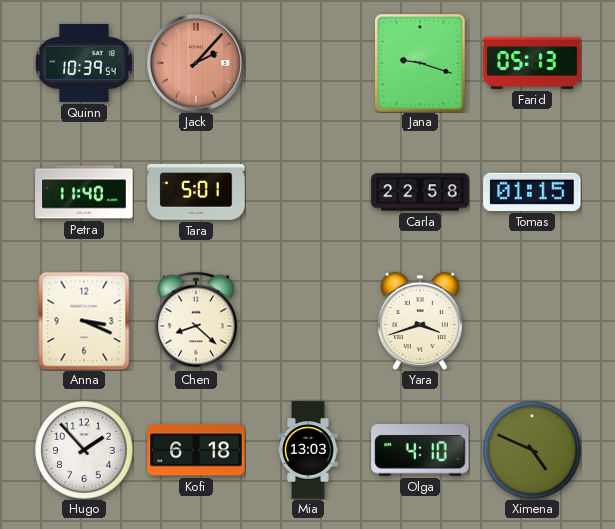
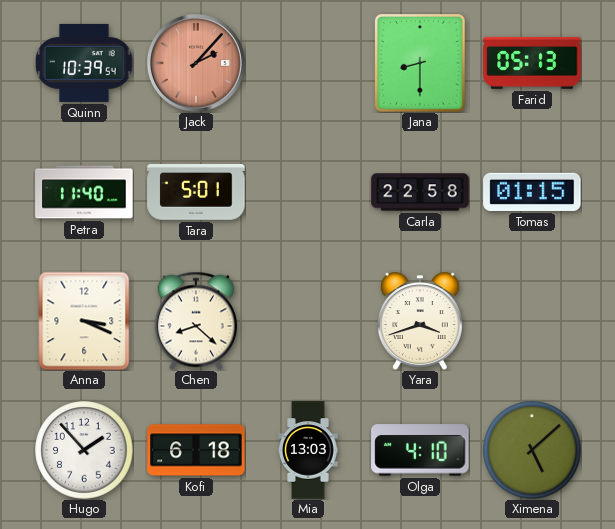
Jana: 9:18 -> 8:30
Ximena: 4:49 -> 5:08
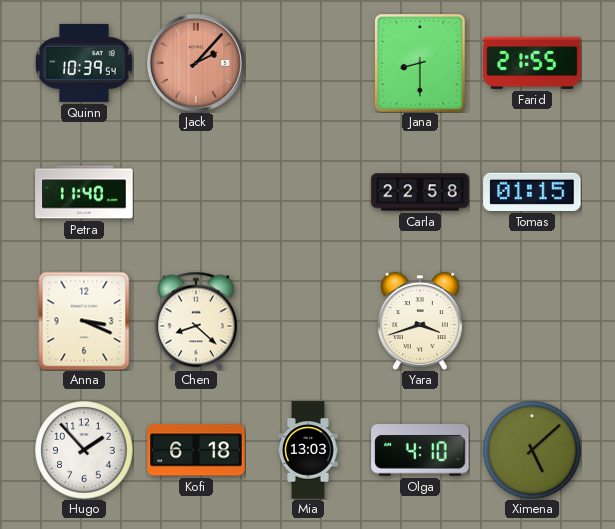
Farid: 05:13 -> 21:55
Tara: 5:01 -> none
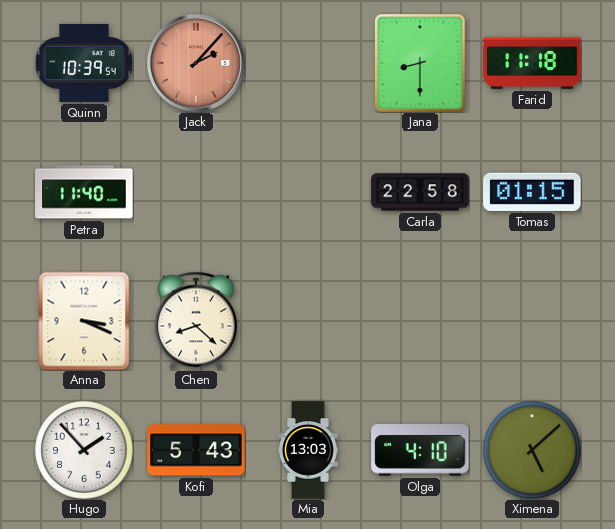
Farid: 21:55 -> 11:18
Yara: 3:42 -> none
Kofi: 6:18 -> 5:43
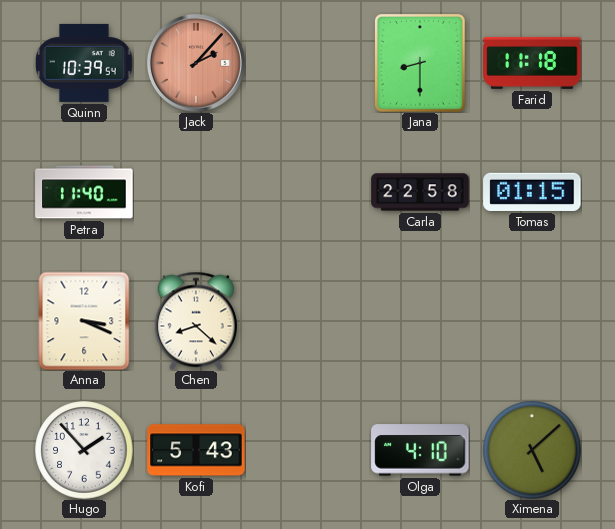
Mia: 13:03 -> none
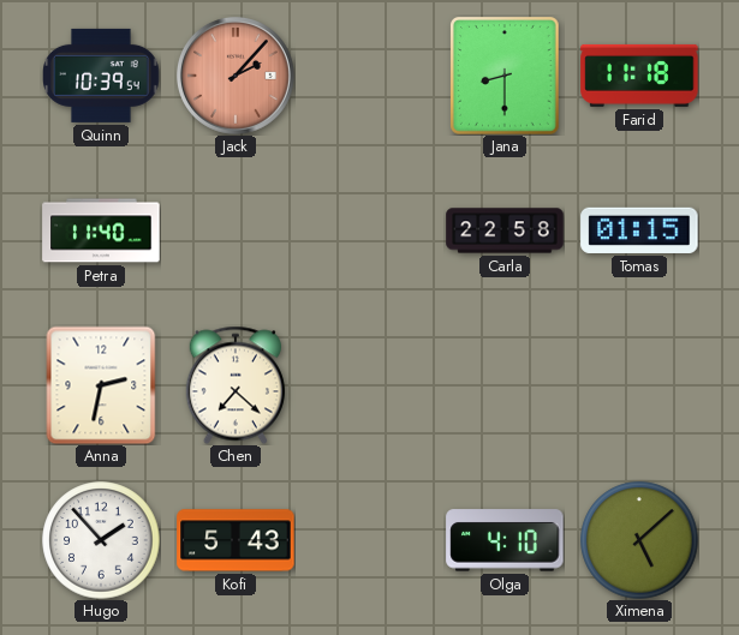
Anna: 3:19 -> 2:32
Chen: 8:22 -> 7:22
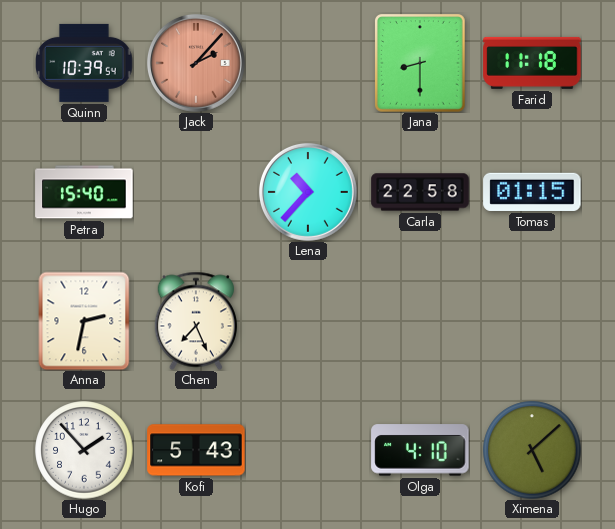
Petra: 11:40 -> 15:40
Lena: none -> 10:37
Chen: 7:22 -> 7:26
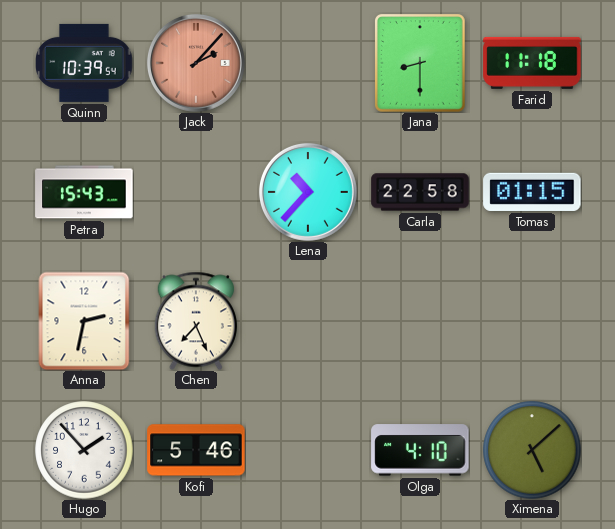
Petra: 15:40 -> 15:43
Kofi: 5:43 -> 5:46
